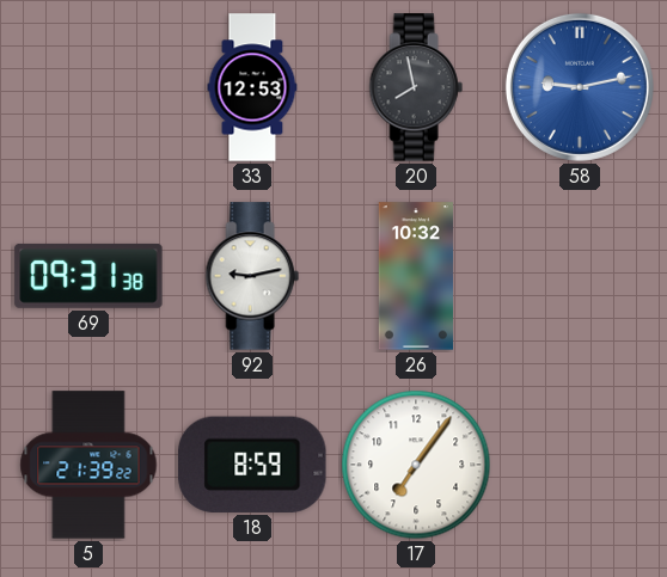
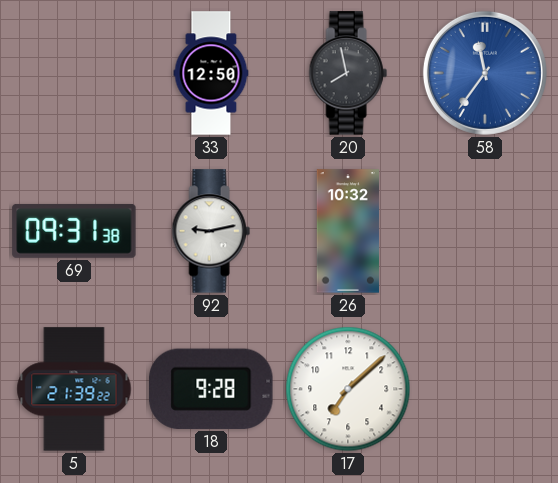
33: 12:53 -> 12:50
58: 9:13 -> 11:36
18: 8:59 -> 9:28
17: 7:06 -> 7:08
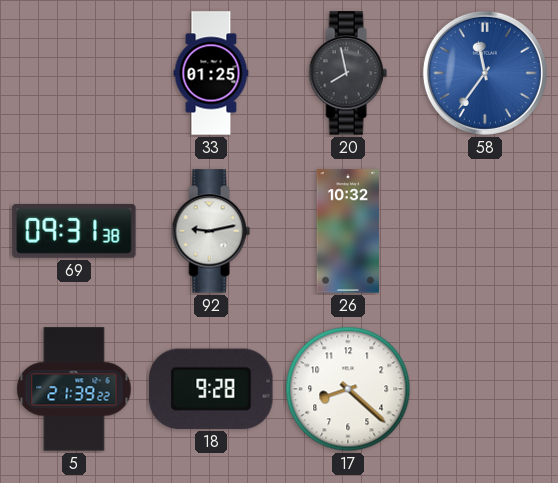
33: 12:50 -> 01:25
17: 7:08 -> 8:22
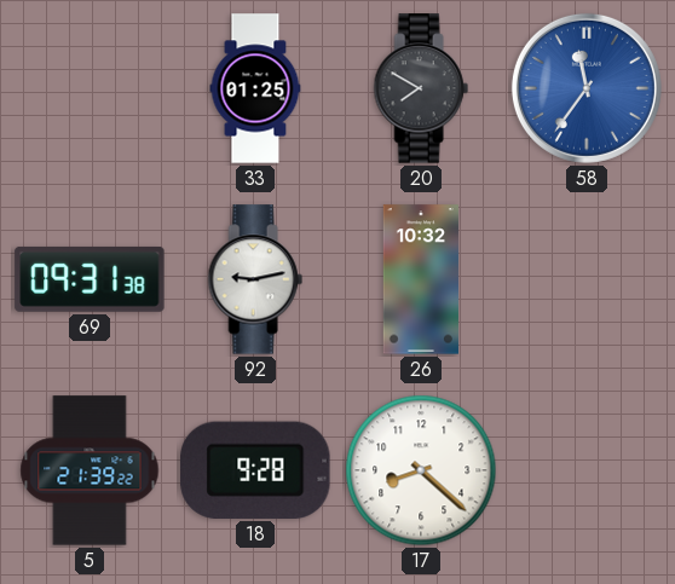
20: 7:58 -> 7:50
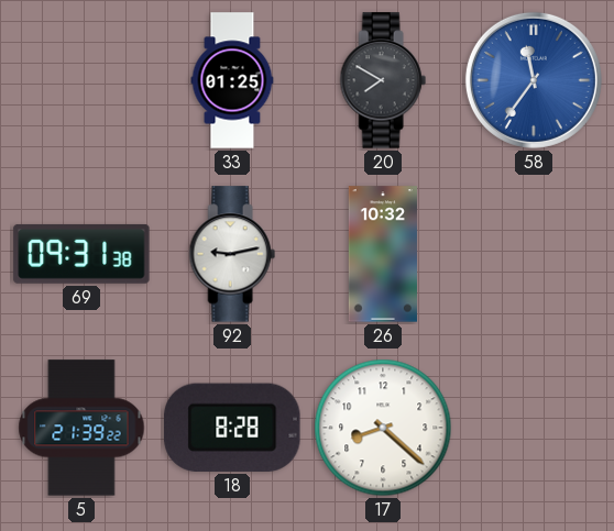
18: 9:28 -> 8:28
